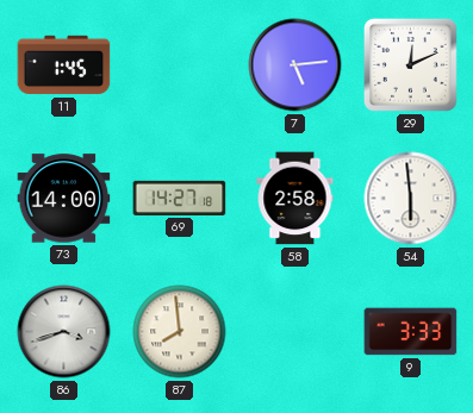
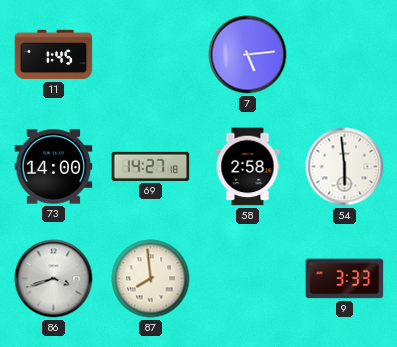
29: 12:11 -> none
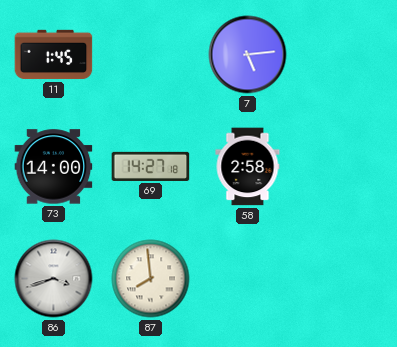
54: 5:59 -> none
9: 3:33 -> none
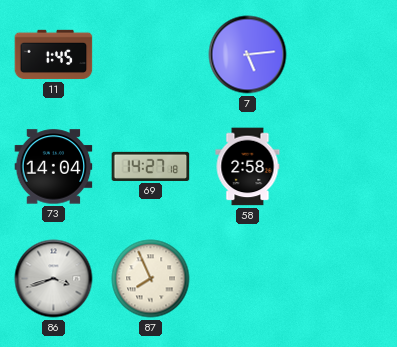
73: 14:00 -> 14:04
87: 7:59 -> 7:56
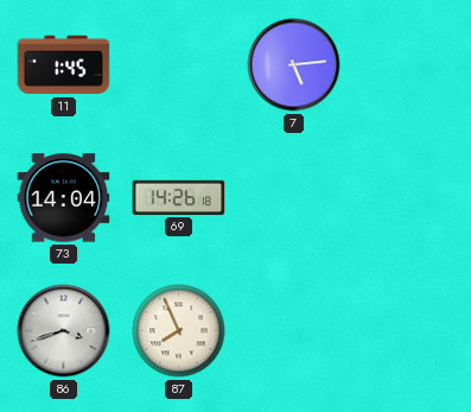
69: 14:27 -> 14:26
58: 2:58 -> none
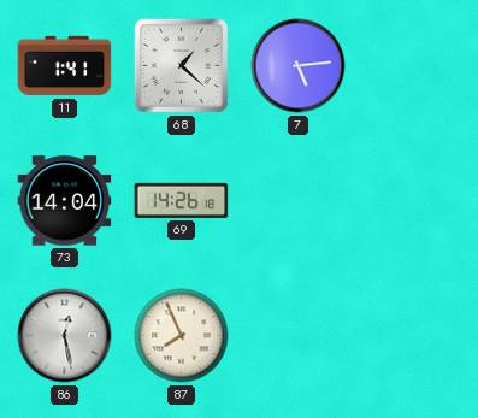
11: 1:45 -> 1:41
68: none -> 1:22
86: 3:42 -> 12:28
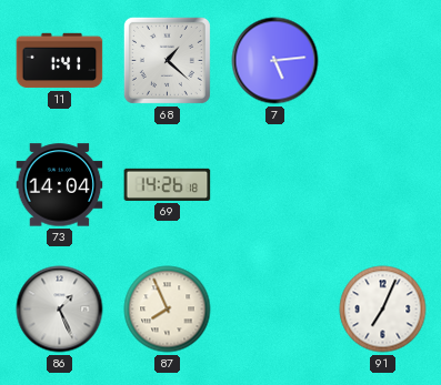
86: 12:28 -> 1:26
91: none -> 7:04
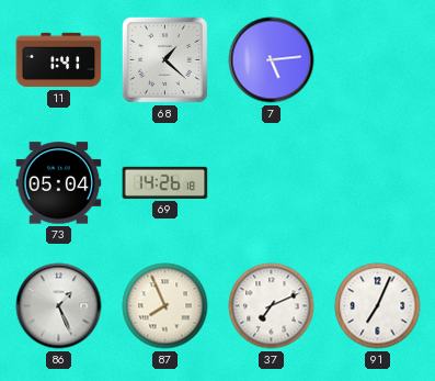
73: 14:04 -> 05:04
37: none -> 7:11
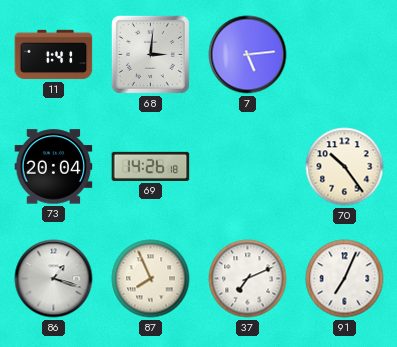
68: 1:22 -> 3:01
73: 05:04 -> 20:04
70: none -> 10:24
86: 1:26 -> 1:18
